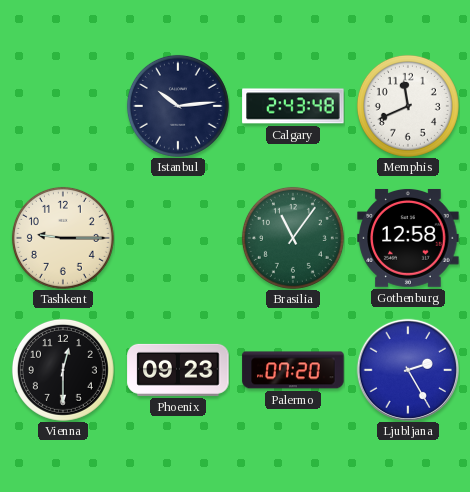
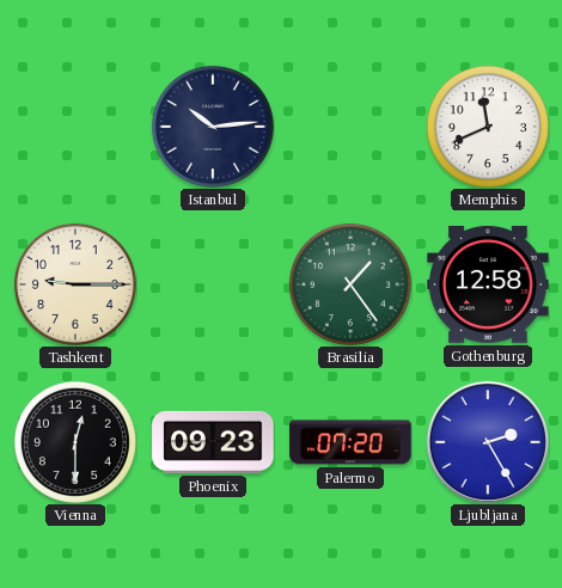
Calgary: 2:43 -> none
Brasilia: 11:06 -> 1:24
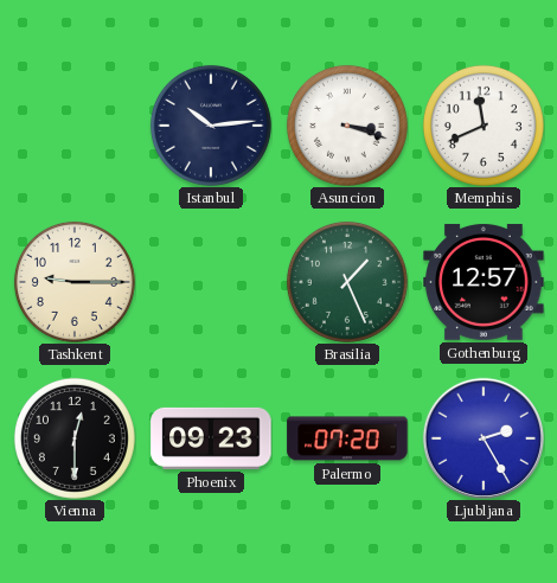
Asuncion: none -> 3:18
Brasilia: 1:24 -> 1:26
Gothenburg: 12:58 -> 12:57
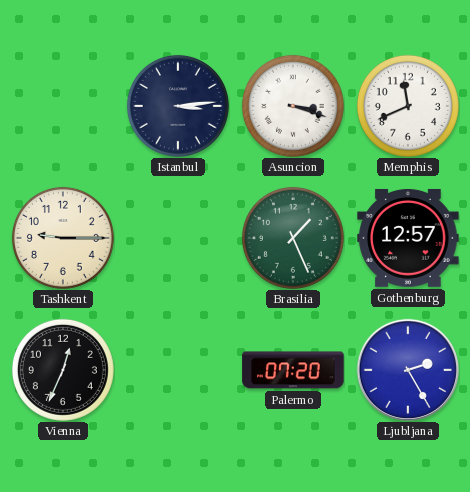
Istanbul: 10:14 -> 3:14
Vienna: 12:30 -> 12:34
Phoenix: 09:23 -> none
